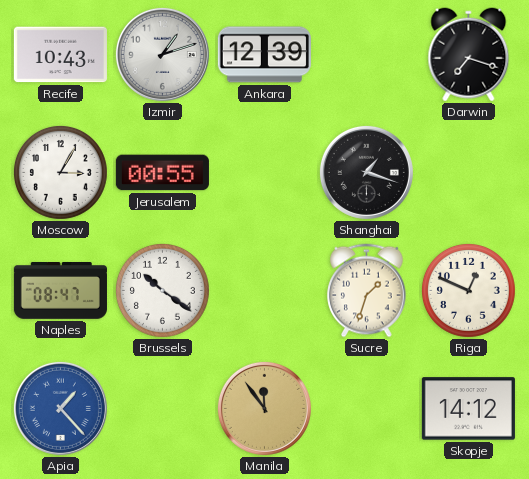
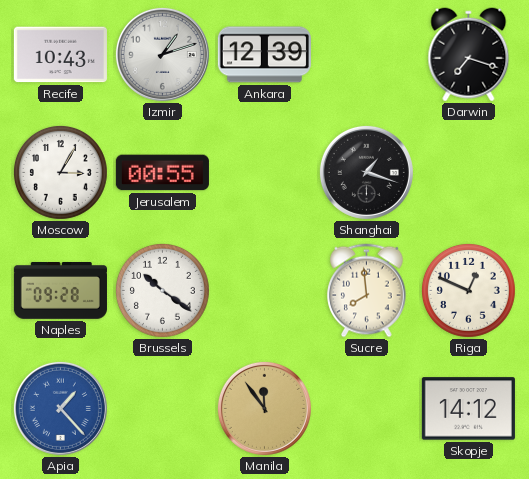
Naples: 08:47 -> 09:28
Sucre: 1:33 -> 7:59
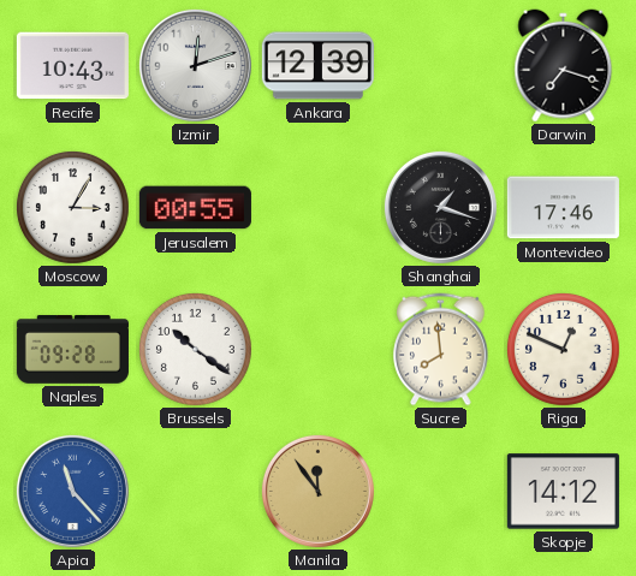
Izmir: 1:12 -> 12:12
Montevideo: none -> 17:46
Apia: 1:23 -> 11:23
